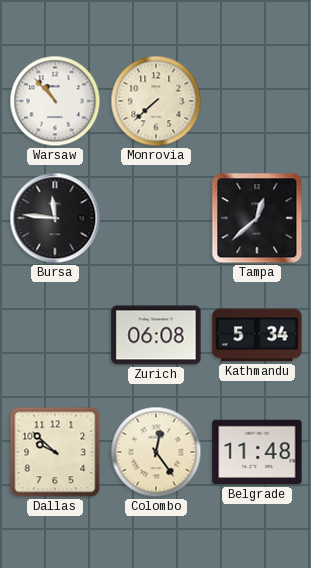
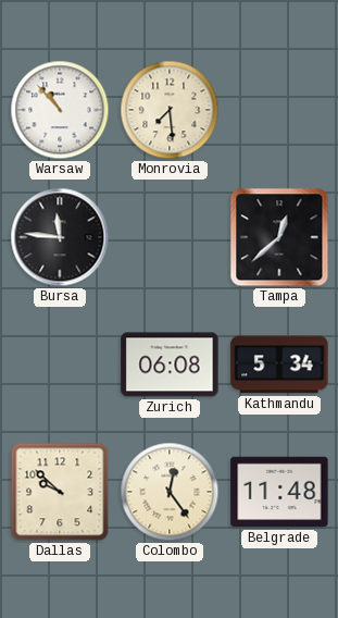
Monrovia: 7:38 -> 7:29
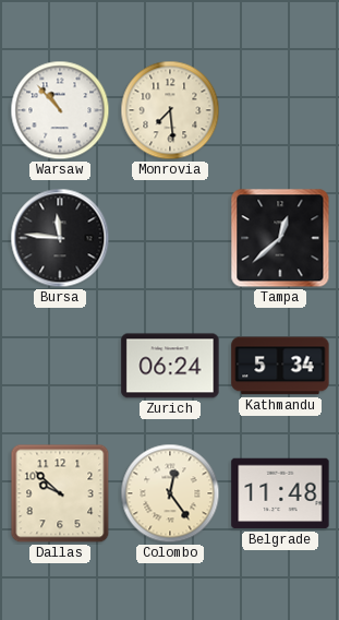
Zurich: 06:08 -> 06:24
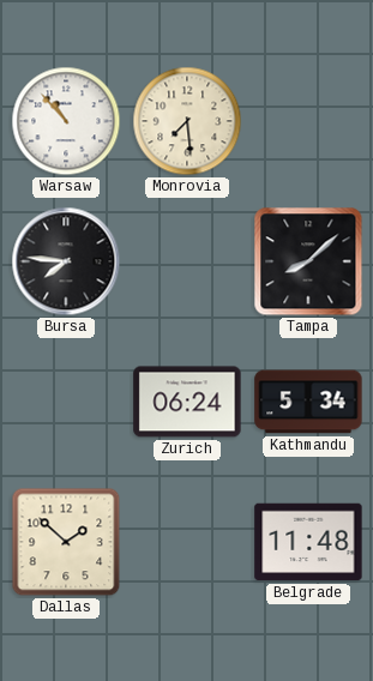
Bursa: 11:46 -> 7:46
Tampa: 12:38 -> 8:08
Dallas: 9:52 -> 1:52
Colombo: 12:24 -> none
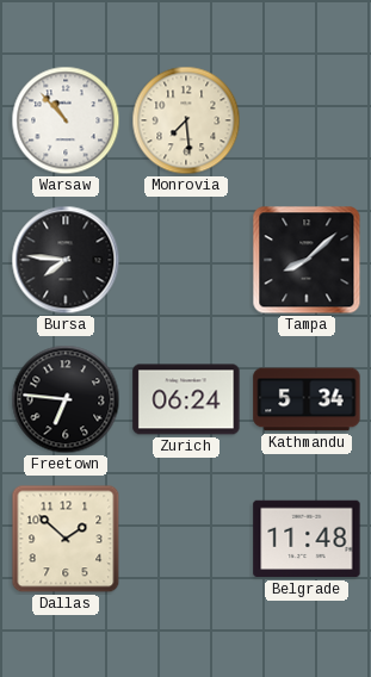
Freetown: none -> 6:46
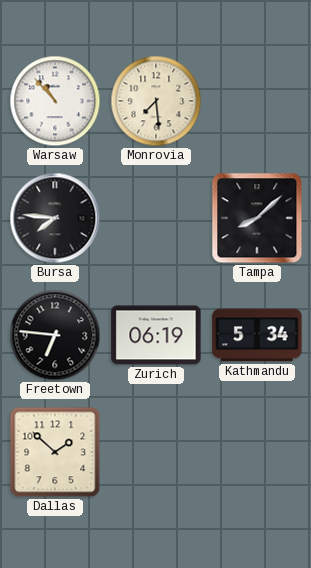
Zurich: 06:24 -> 06:19
Belgrade: 11:48 -> none
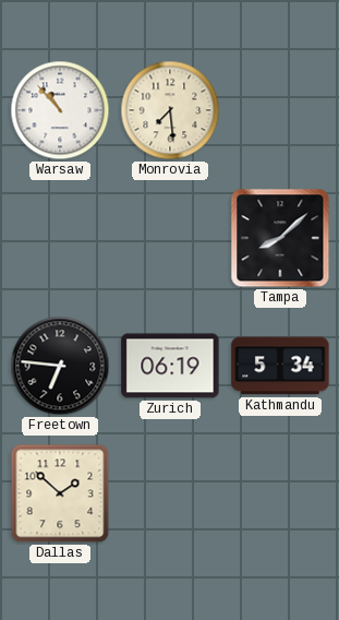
Bursa: 7:46 -> none
